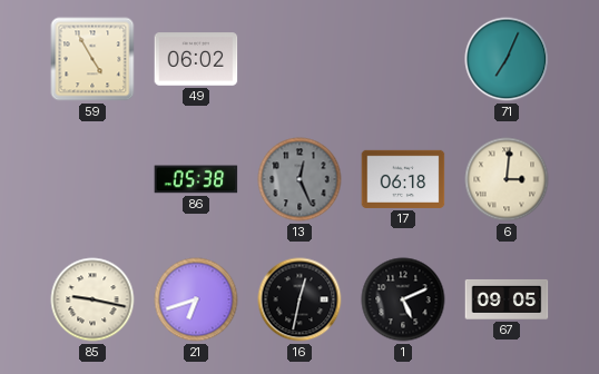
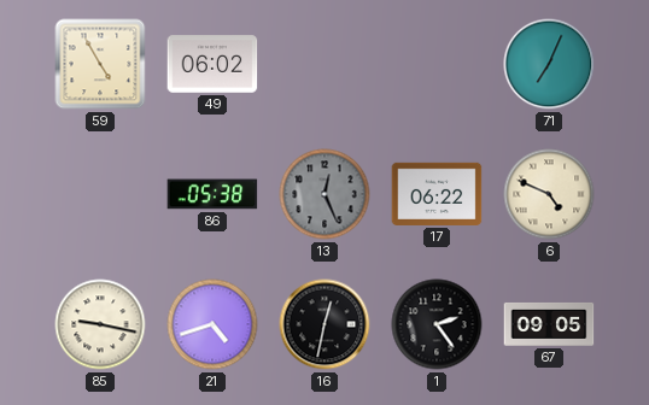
17: 06:18 -> 06:22
6: 3:01 -> 4:49
21: 6:42 -> 4:42
1: 5:11 -> 2:24
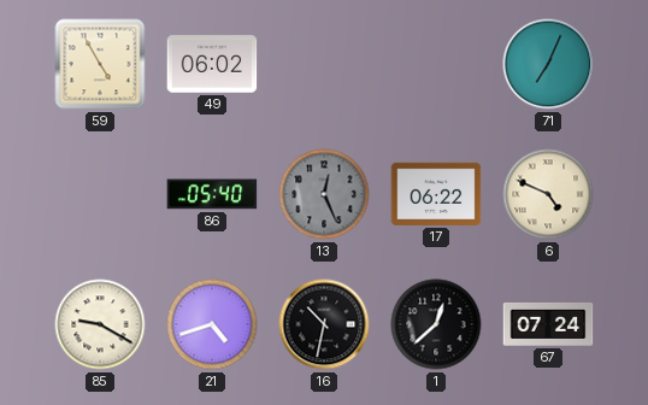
86: 05:38 -> 05:40
85: 9:17 -> 9:20
16: 12:32 -> 10:32
1: 2:24 -> 12:38
67: 09:05 -> 07:24
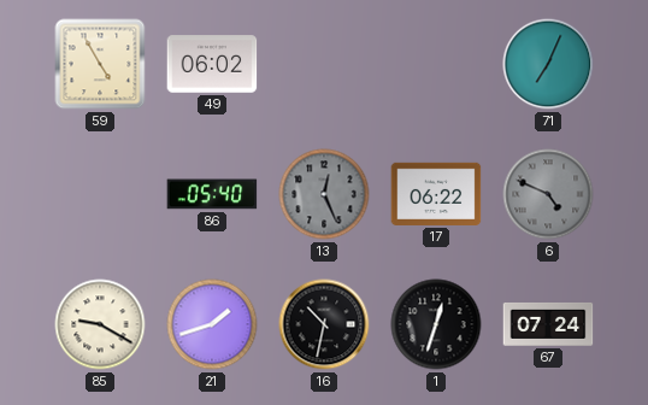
6 dial: cream -> grey
21: 4:42 -> 1:42
1: 12:38 -> 12:33
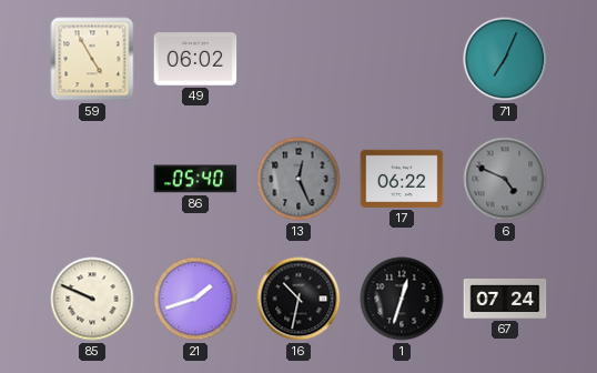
85: 9:20 -> 9:49
